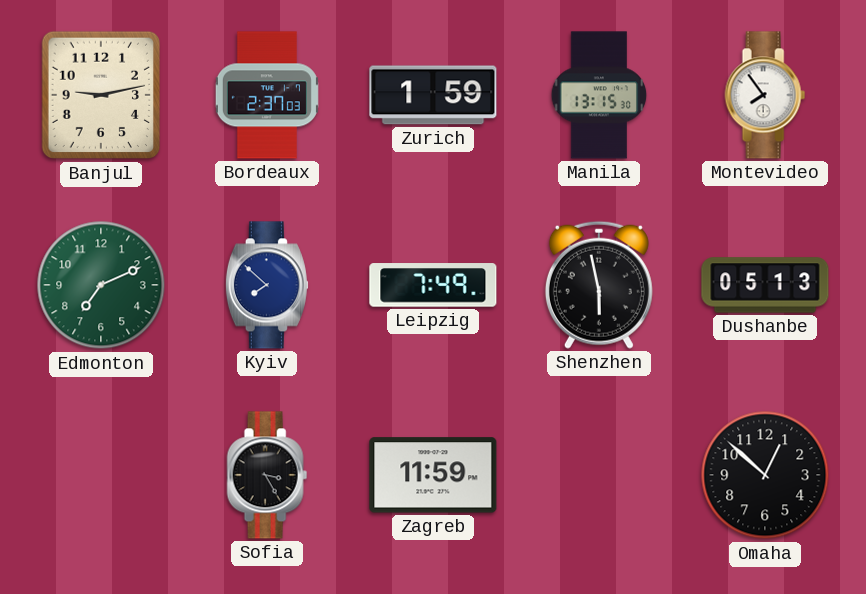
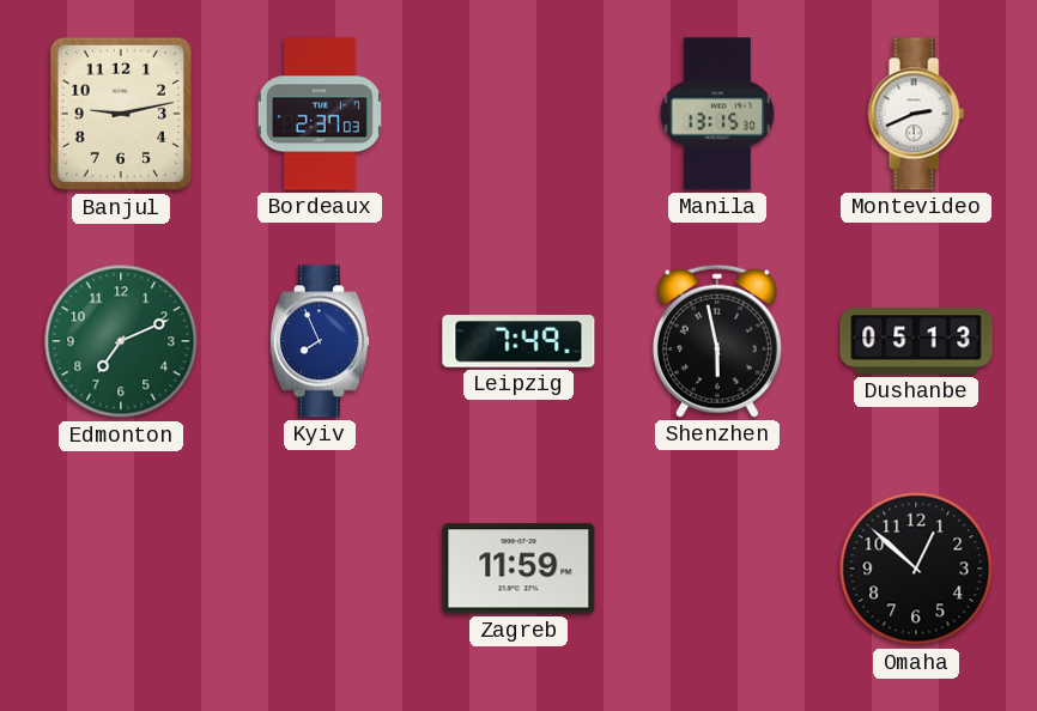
Zurich: 1:59 -> none
Montevideo: 7:54 -> 2:41
Kyiv: 7:52 -> 7:56
Sofia: 3:25 -> none
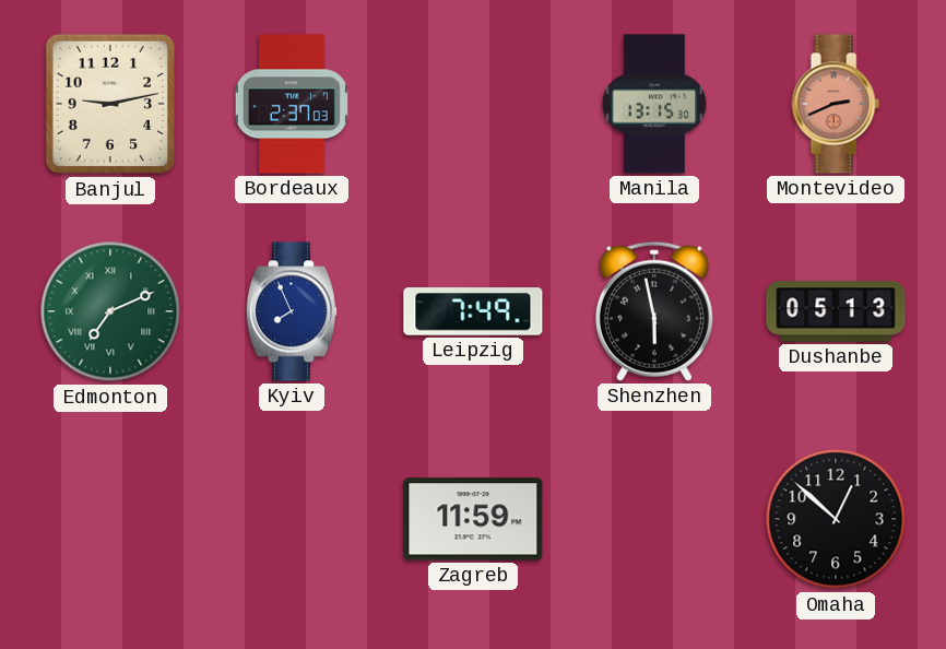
Montevideo dial: white -> salmon
Edmonton numerals: Arabic -> Roman
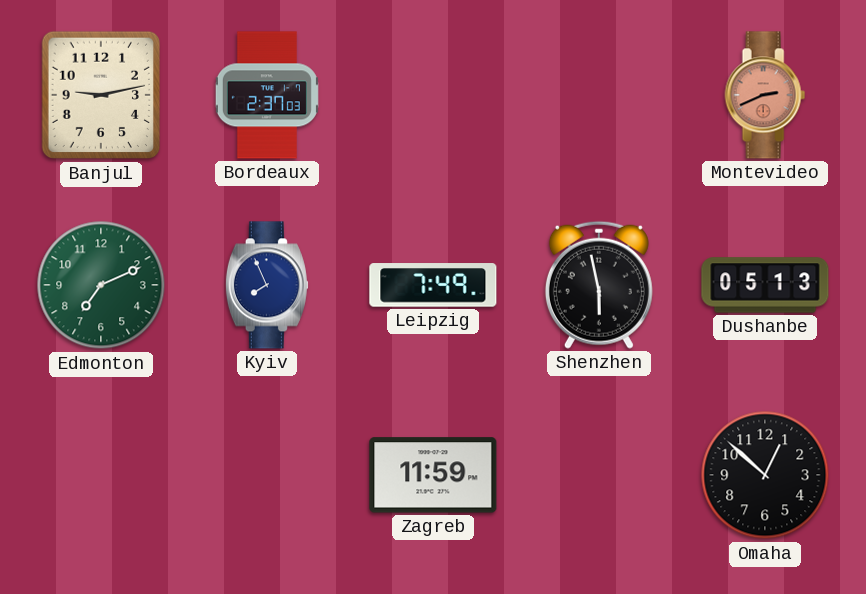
Manila: 13:15 -> none
Edmonton numerals: Roman -> Arabic
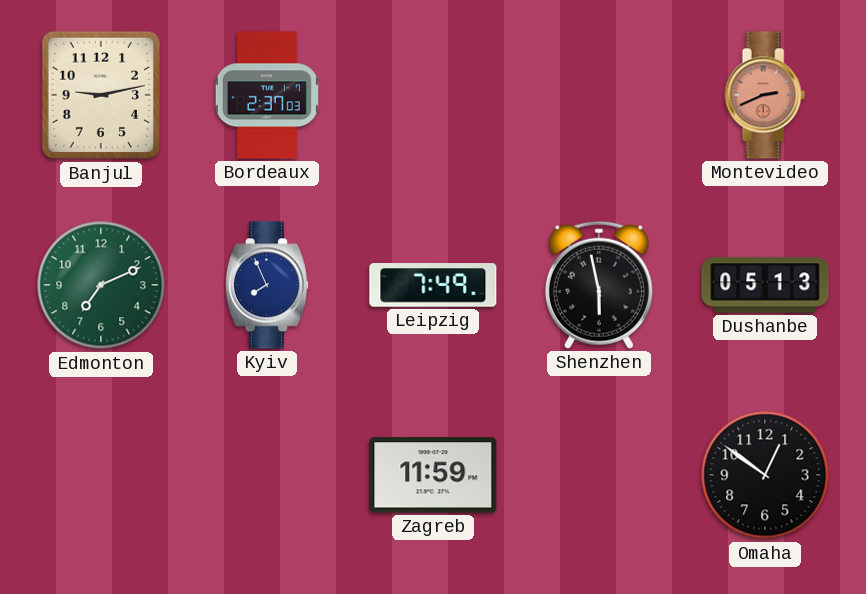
Omaha: 12:52 -> 12:51
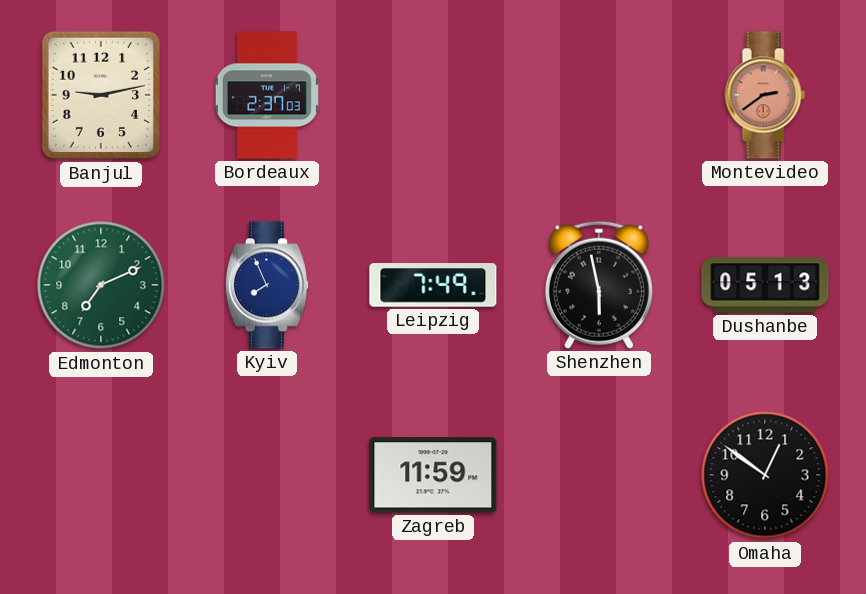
Montevideo: 2:41 -> 2:39
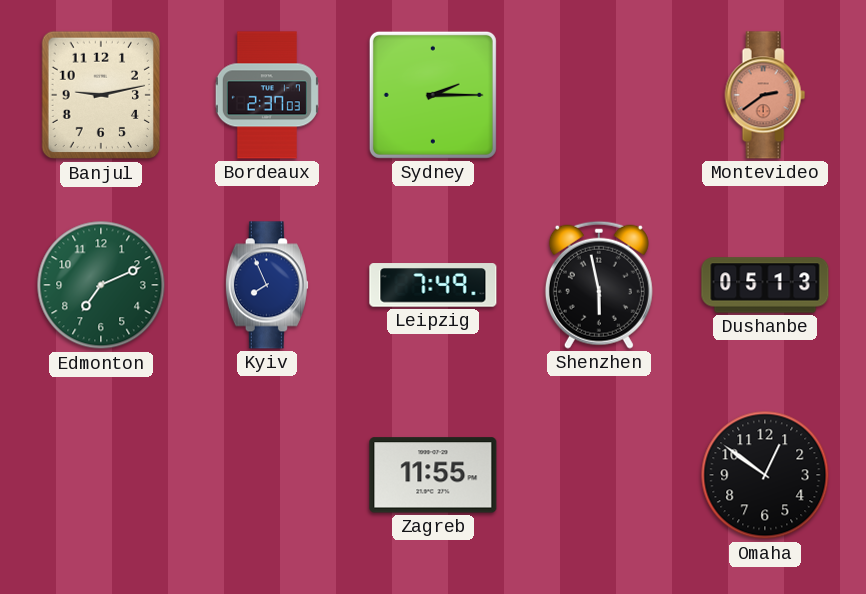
Sydney: none -> 2:15
Zagreb: 11:59 -> 11:55
